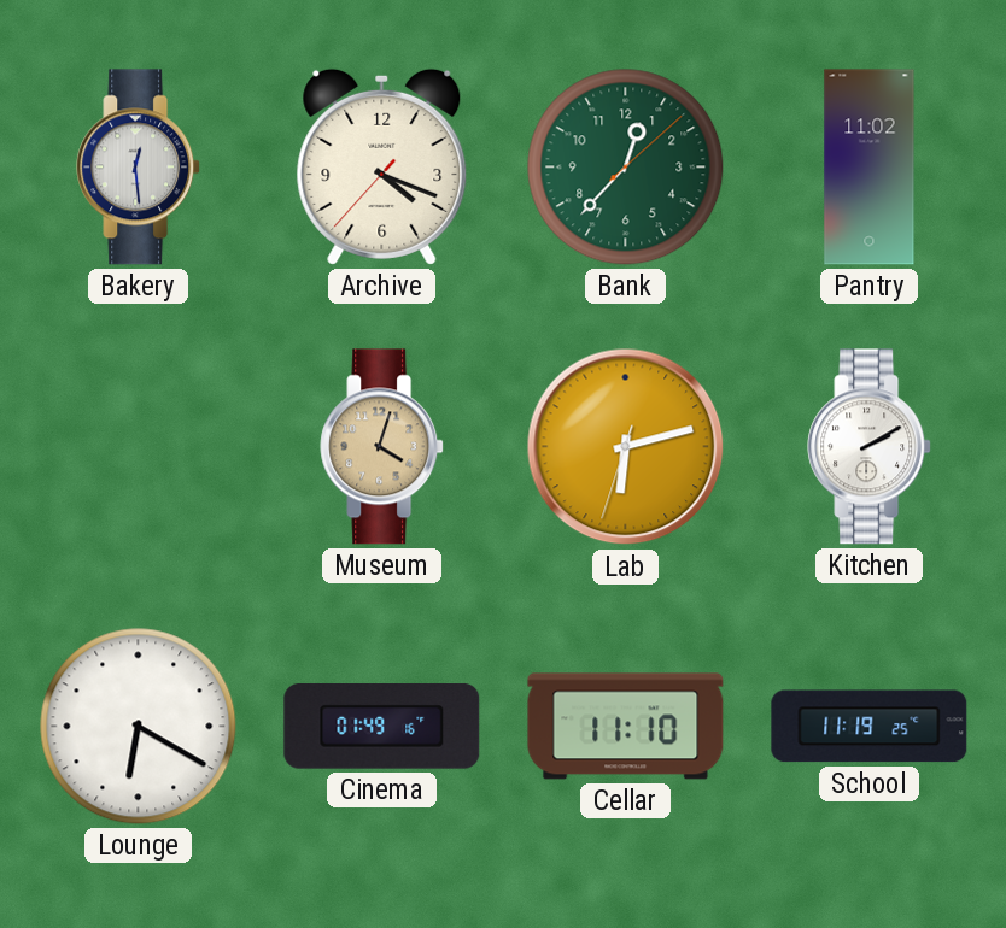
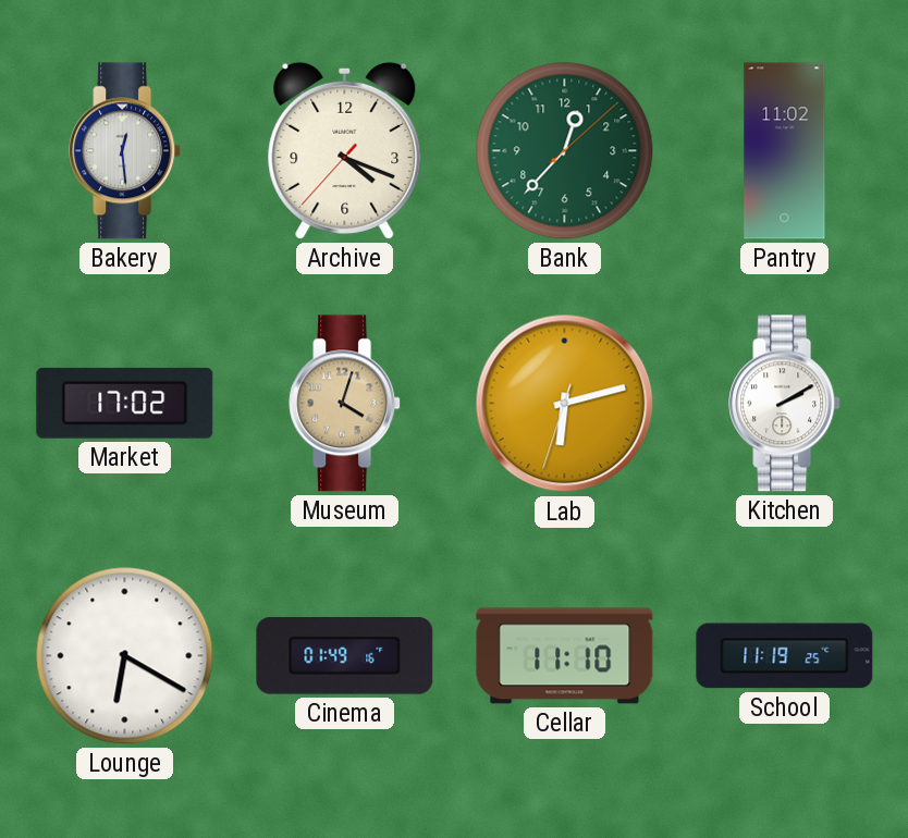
Market: none -> 17:02
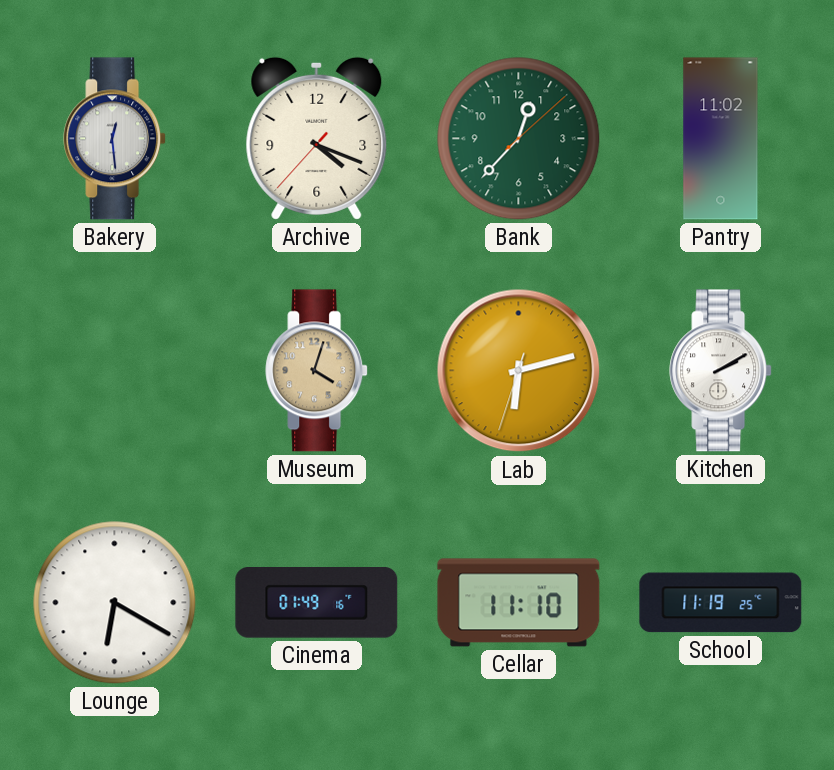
Market: 17:02 -> none
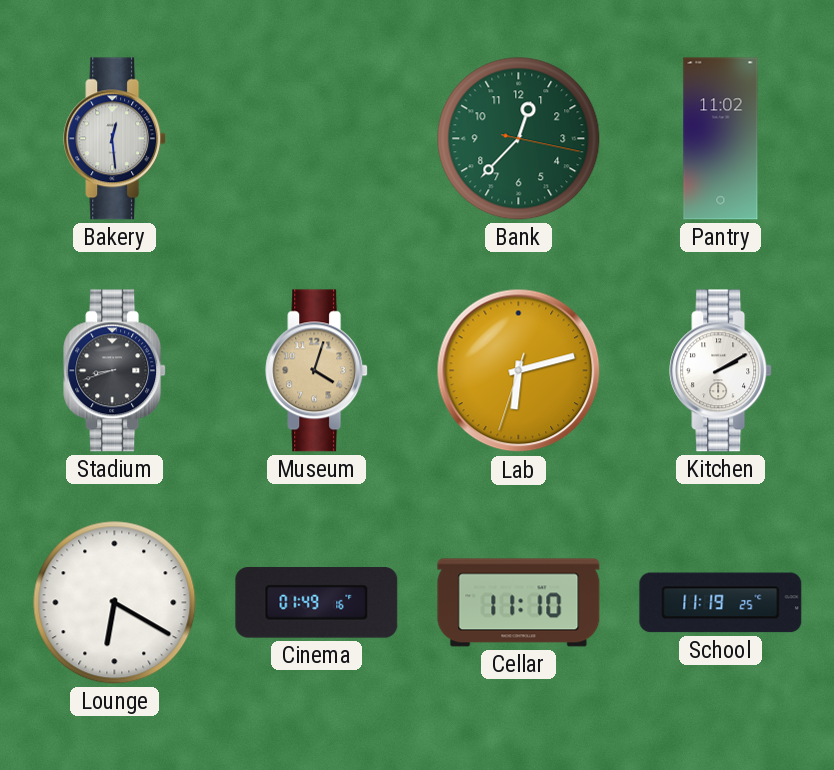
Archive: 4:18 -> none
Bank: 12:37:08 -> 12:37:17
Stadium: none -> 8:42
